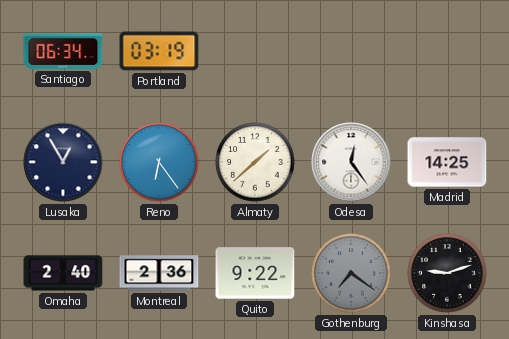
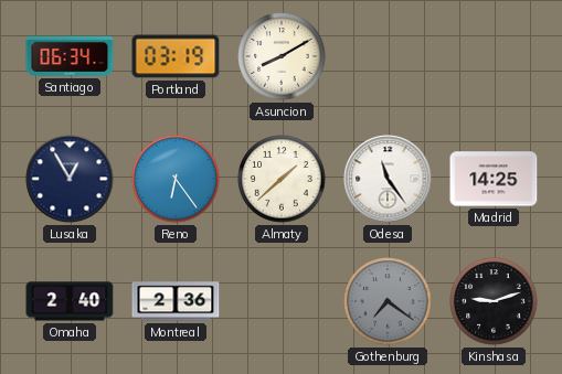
Asuncion: none -> 8:10
Odesa: 12:24 -> 11:24
Quito: 9:22 -> none
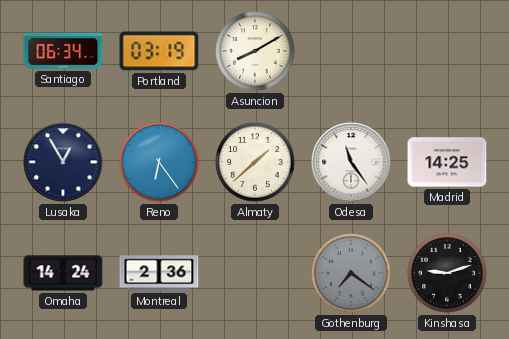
Omaha: 2:40 -> 14:24
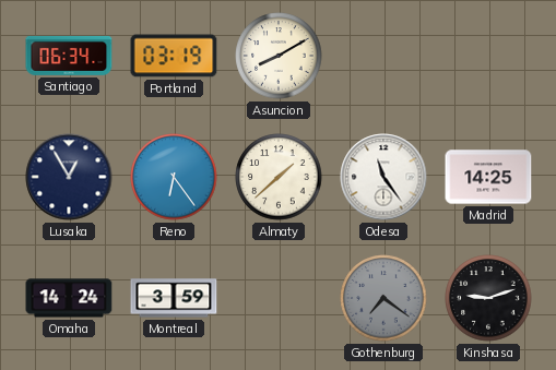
Montreal: 2:36 -> 3:59
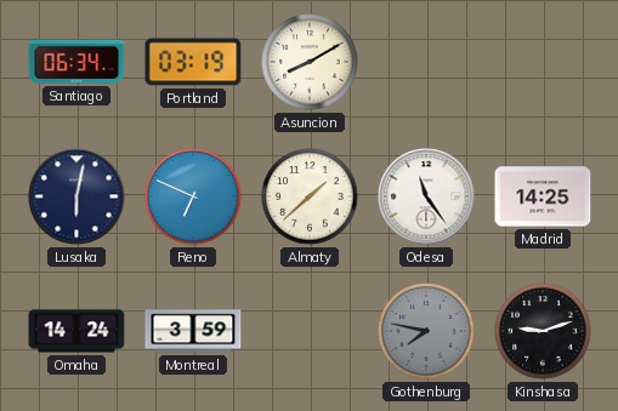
Lusaka: 12:55 -> 6:02
Reno: 6:24 -> 6:49
Gothenburg: 7:21 -> 7:47
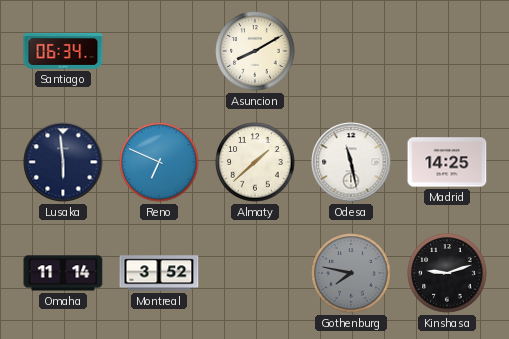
Portland: 03:19 -> none
Lusaka: 6:02 -> 5:59
Odesa: 11:24 -> 11:28
Omaha: 14:24 -> 11:14
Montreal: 3:59 -> 3:52
